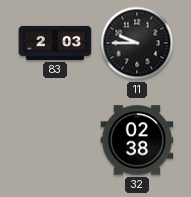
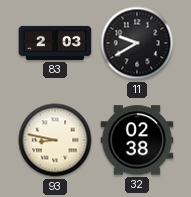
11: 9:45 -> 9:40
93: none -> 8:47
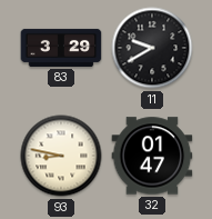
83: 2:03 -> 3:29
32: 02:38 -> 01:47
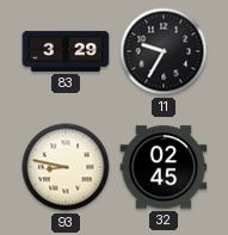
11: 9:40 -> 9:35
32: 01:47 -> 02:45
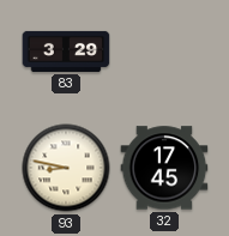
11: 9:35 -> none
32: 02:45 -> 17:45
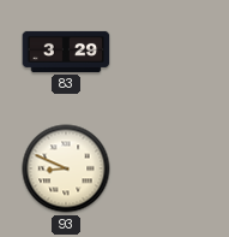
93: 8:47 -> 8:49
32: 17:45 -> none
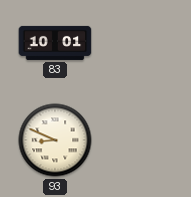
83: 3:29 -> 10:01
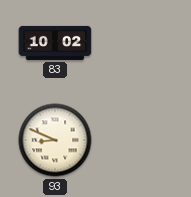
83: 10:01 -> 10:02
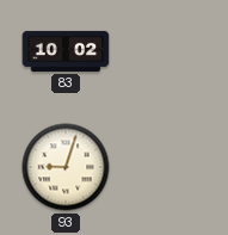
93: 8:49 -> 9:03
